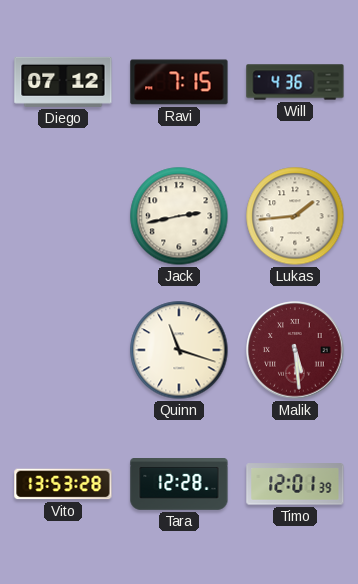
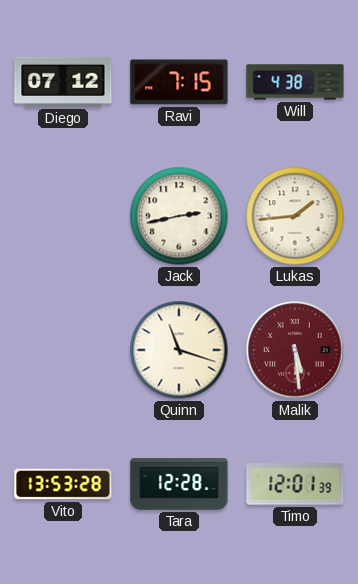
Will: 4:36 -> 4:38
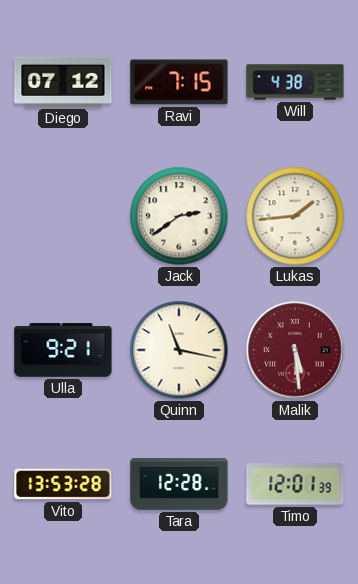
Jack: 2:43 -> 2:39
Ulla: none -> 9:21
Quinn: 11:18 -> 11:17
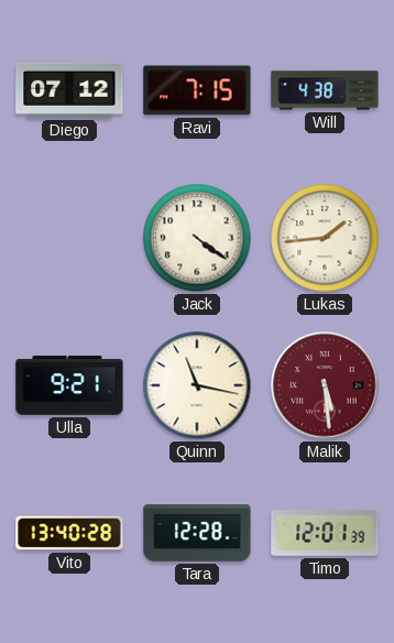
Jack: 2:39 -> 4:21
Vito: 13:53 -> 13:40
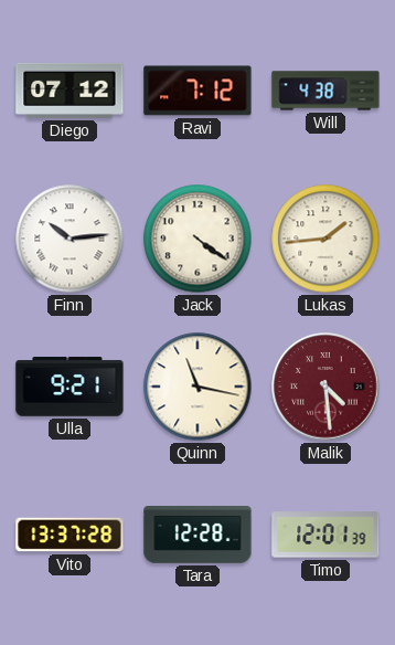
Ravi: 7:15 -> 7:12
Finn: none -> 10:14
Malik: 5:29 -> 4:29
Vito: 13:40 -> 13:37
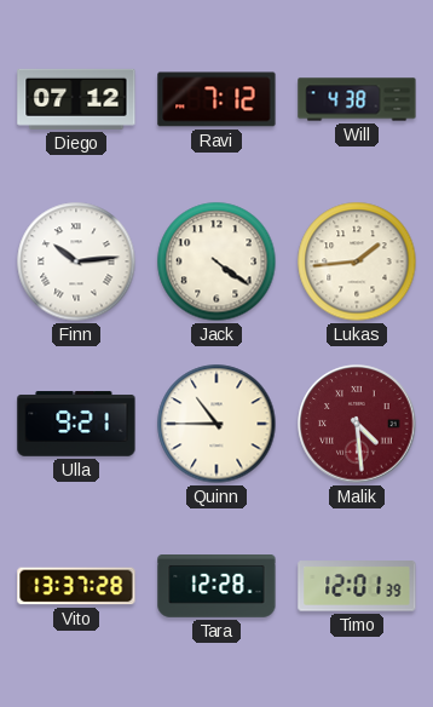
Quinn: 11:17 -> 10:45
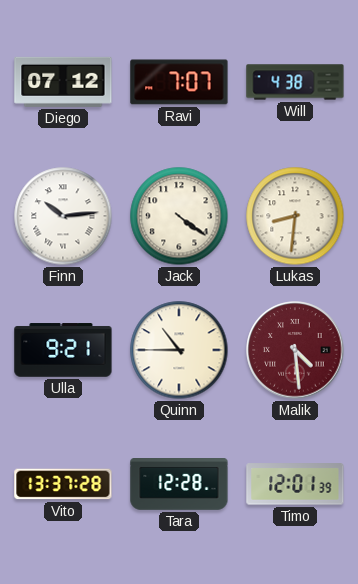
Ravi: 7:12 -> 7:07
Lukas: 1:44 -> 8:31
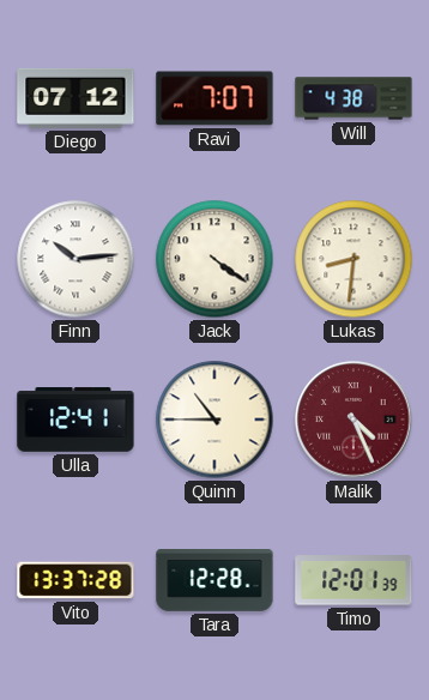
Ulla: 9:21 -> 12:41
Malik: 4:29 -> 4:26
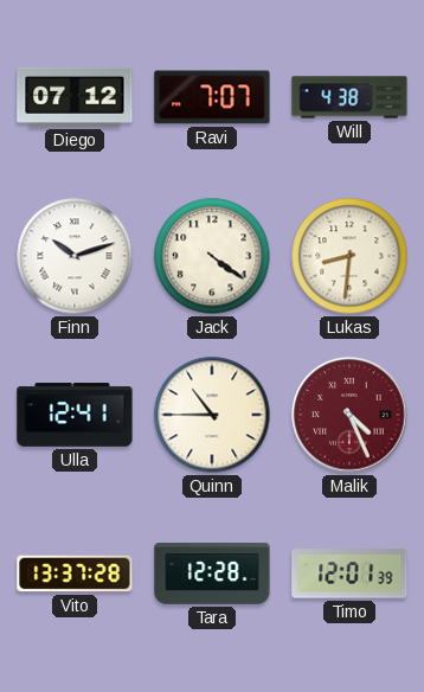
Finn: 10:14 -> 10:12
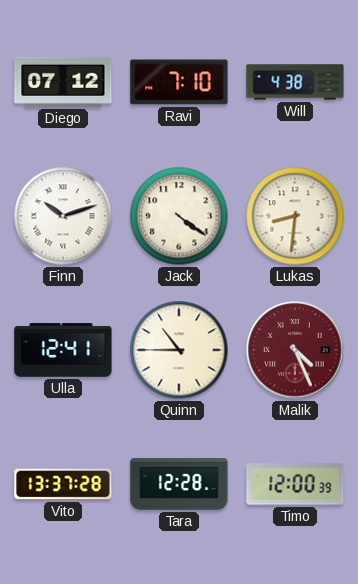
Ravi: 7:07 -> 7:10
Timo: 12:01 -> 12:00
